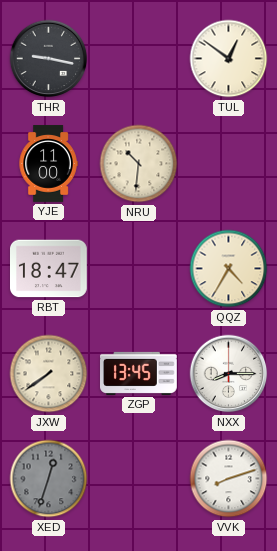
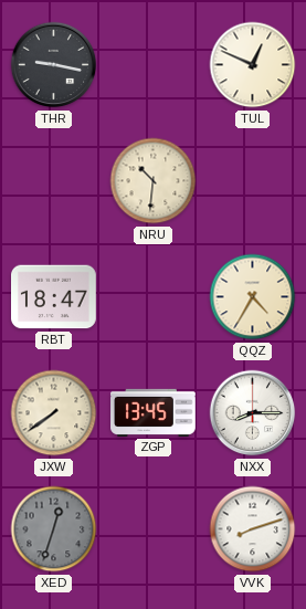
TUL: 12:51 -> 12:49
YJE: 11:00 -> none
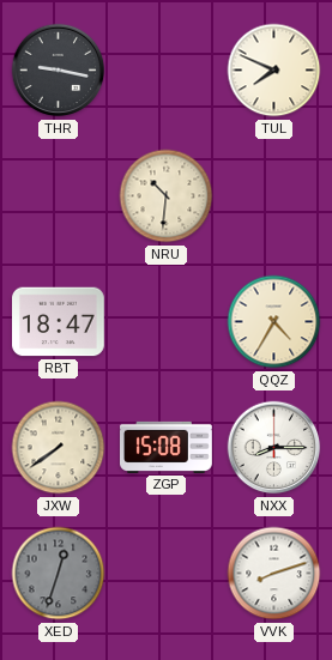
TUL: 12:49 -> 7:49
ZGP: 13:45 -> 15:08
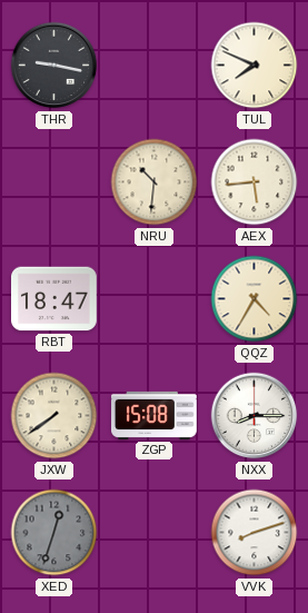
AEX: none -> 5:44
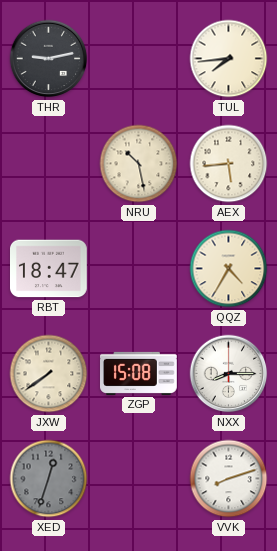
THR: 9:17 -> 9:13
TUL: 7:49 -> 7:44
NRU: 10:31 -> 10:28
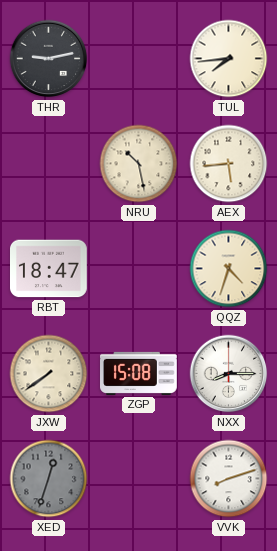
QQZ: 4:35 -> 4:33
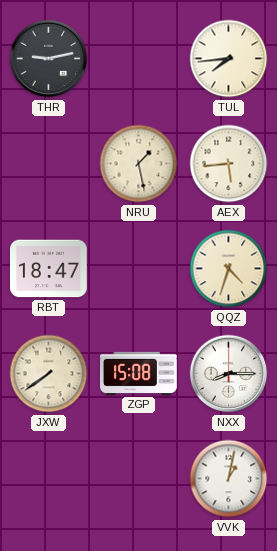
NRU: 10:28 -> 1:28
XED: 12:33 -> none
VVK: 8:12 -> 1:02
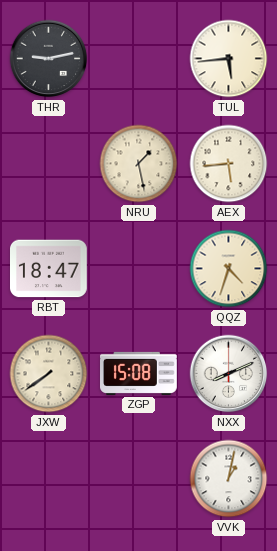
TUL: 7:44 -> 5:44
NXX: 8:15 -> 8:11
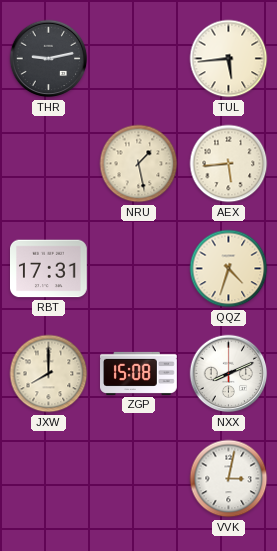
RBT: 18:47 -> 17:31
JXW: 7:39 -> 8:00
VVK: 1:02 -> 3:02
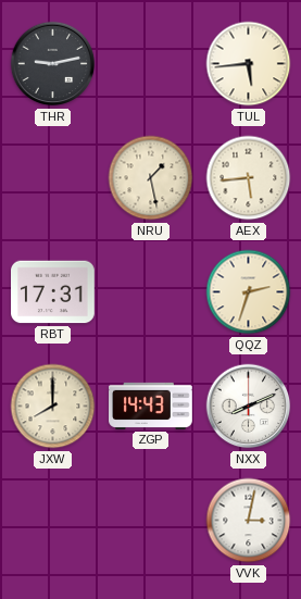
QQZ: 4:33 -> 2:33
ZGP: 15:08 -> 14:43
